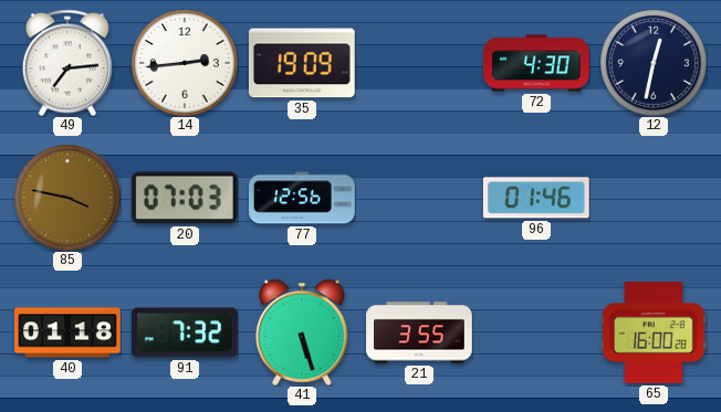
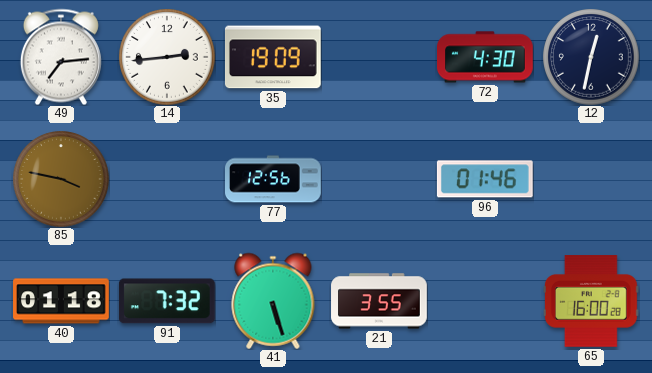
20: 07:03 -> none
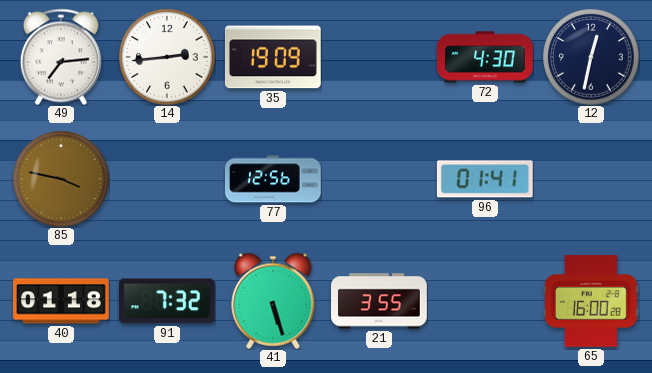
96: 01:46 -> 01:41
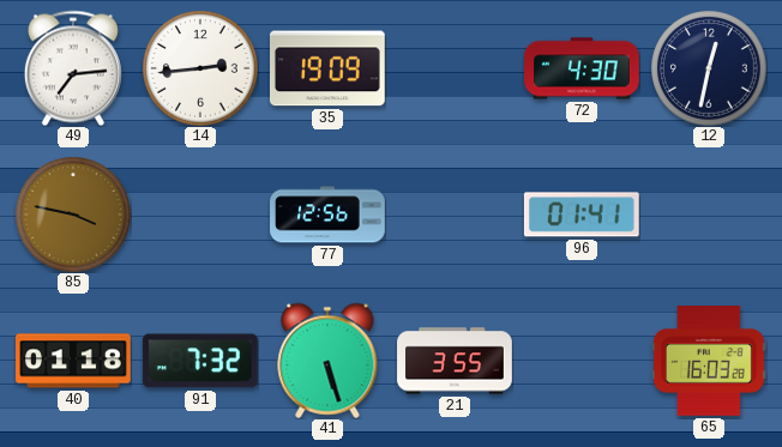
65: 16:00 -> 16:03
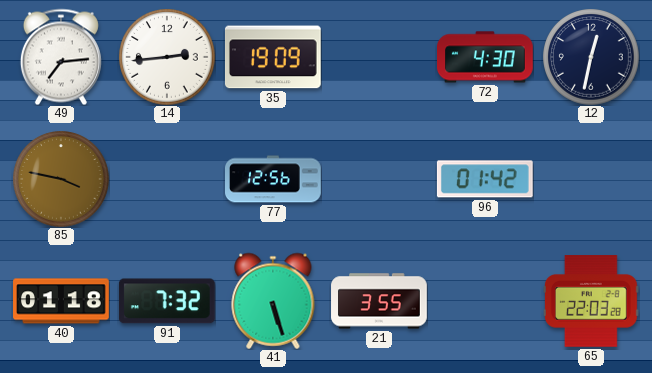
96: 01:41 -> 01:42
65: 16:03 -> 22:03
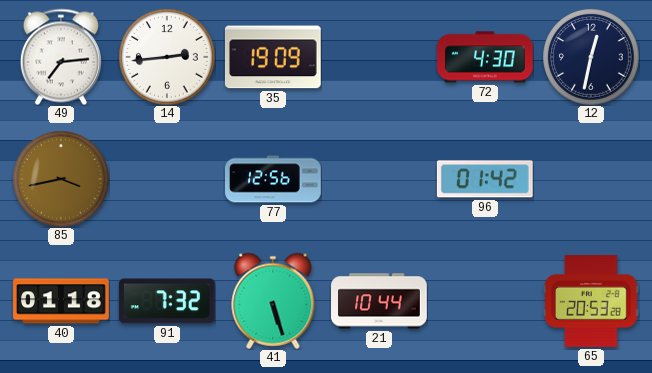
85: 3:47 -> 3:43
21: 3:55 -> 10:44
65: 22:03 -> 20:53
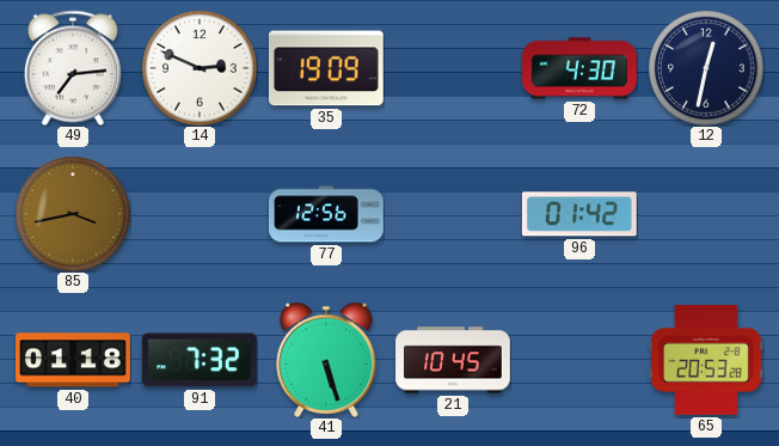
14: 2:44 -> 2:49
21: 10:44 -> 10:45
